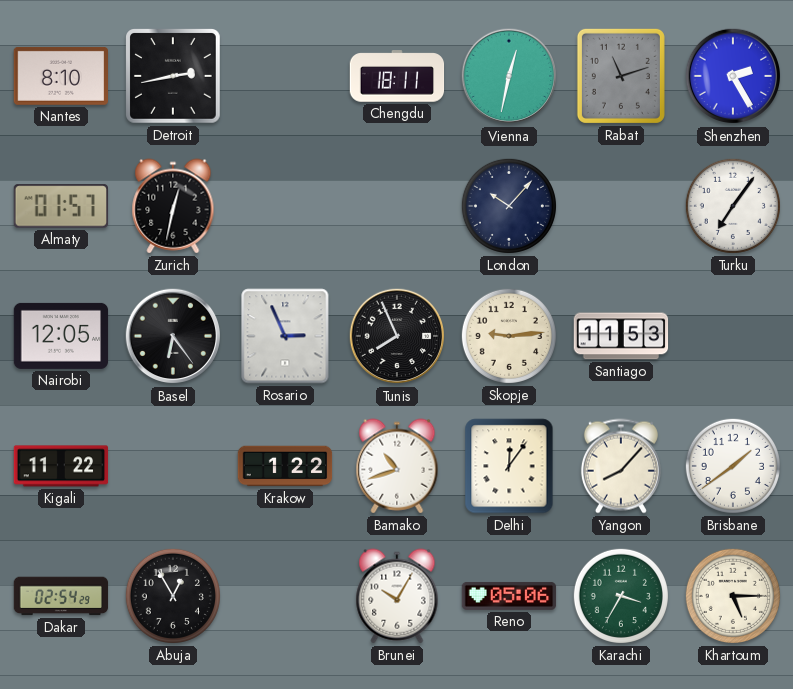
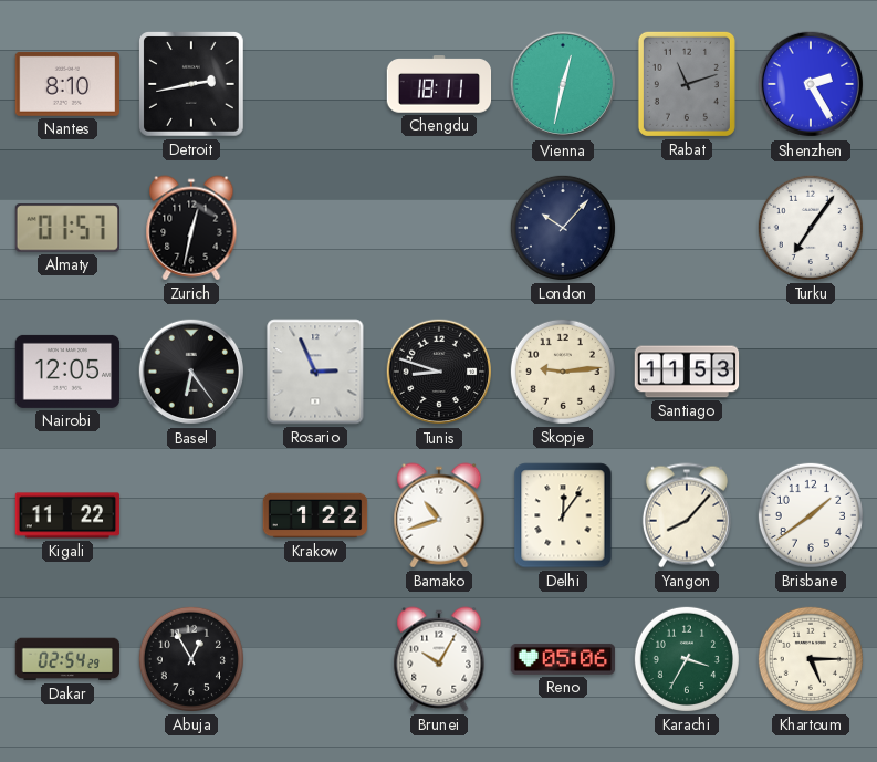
Tunis: 7:56 -> 8:48
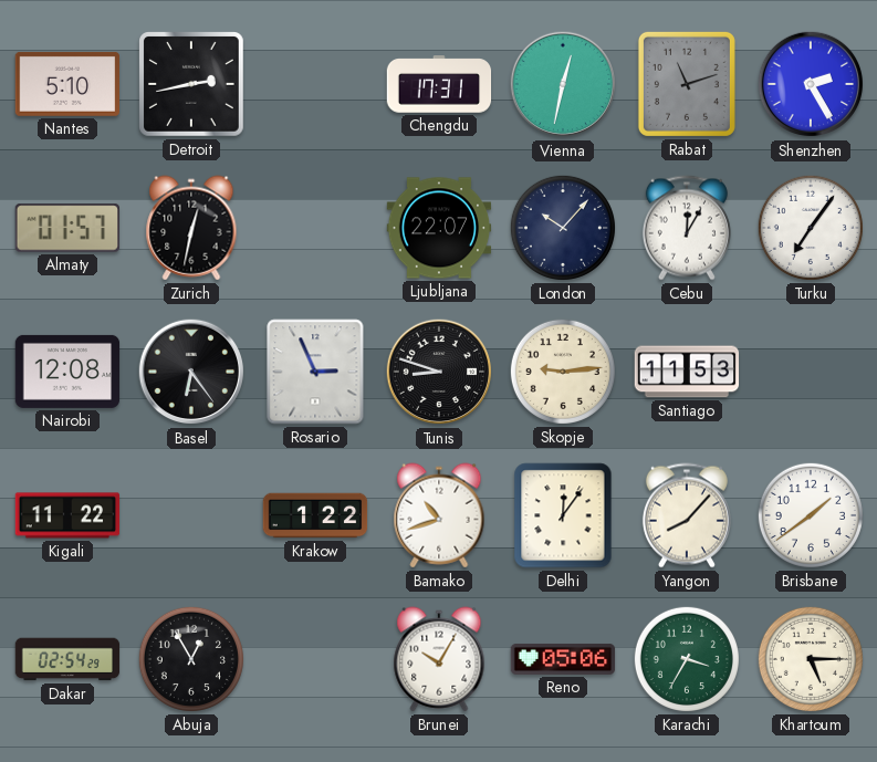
Nantes: 8:10 -> 5:10
Chengdu: 18:11 -> 17:31
Ljubljana: none -> 22:07
Cebu: none -> 12:05
Nairobi: 12:05 -> 12:08
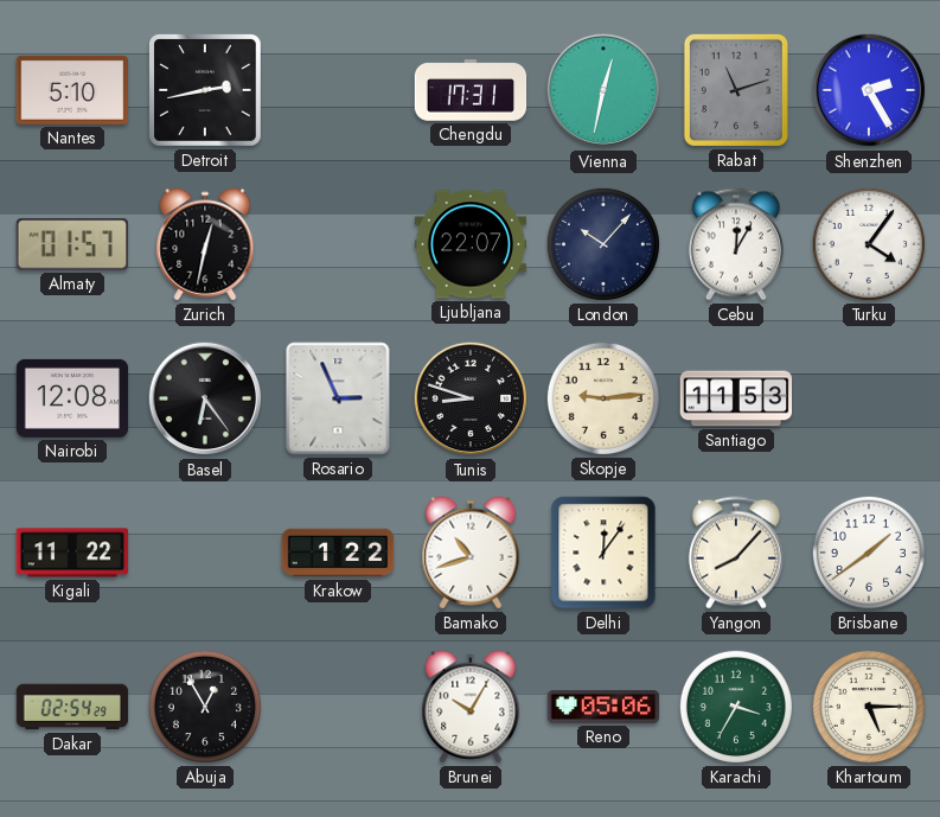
Turku: 7:06 -> 4:06
